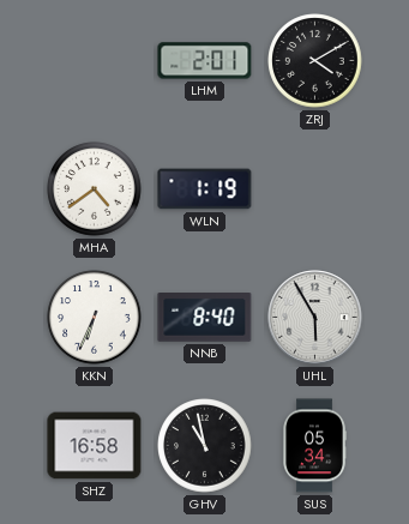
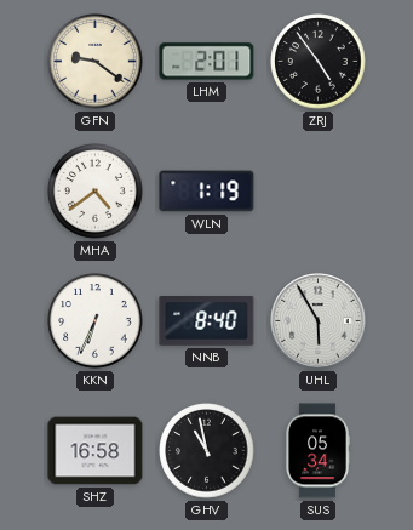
GFN: none -> 9:21
ZRJ: 4:10 -> 4:54
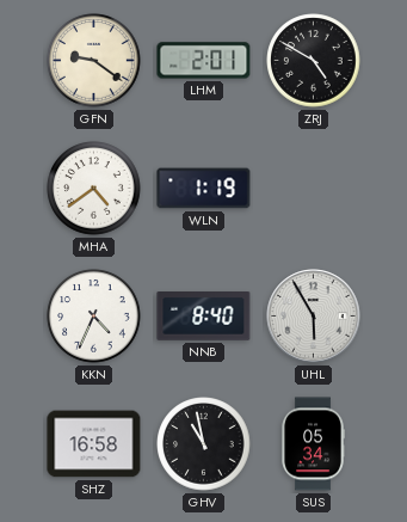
ZRJ: 4:54 -> 4:50
KKN: 6:34 -> 4:34
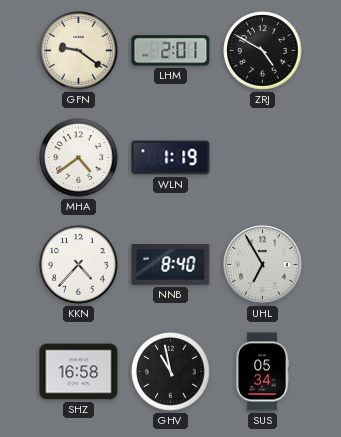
KKN: 4:34 -> 4:37
UHL: 5:55 -> 6:55
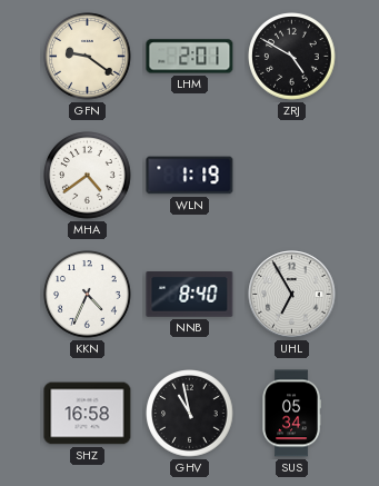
KKN: 4:37 -> 4:34
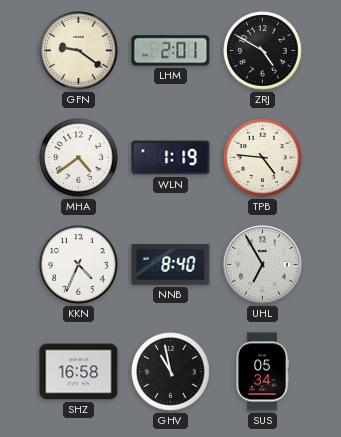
TPB: none -> 4:46
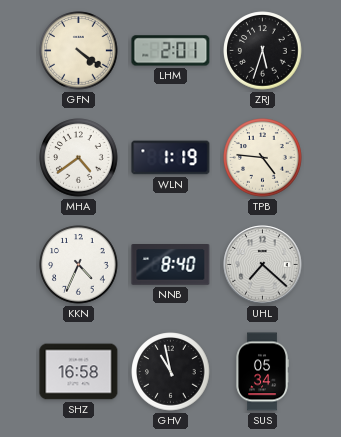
GFN: 9:21 -> 4:21
ZRJ: 4:50 -> 5:33
UHL: 6:55 -> 7:22
